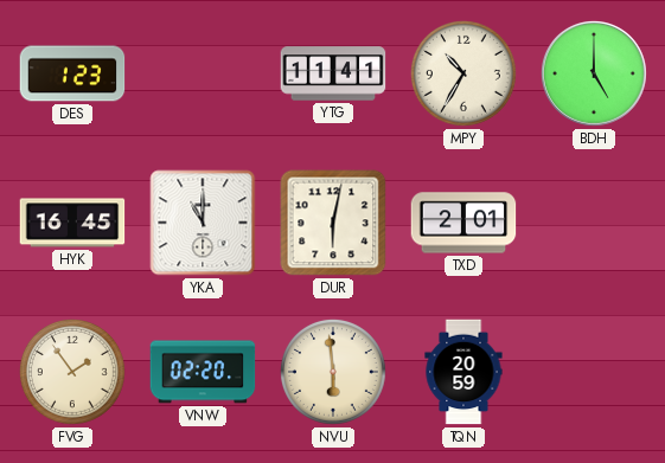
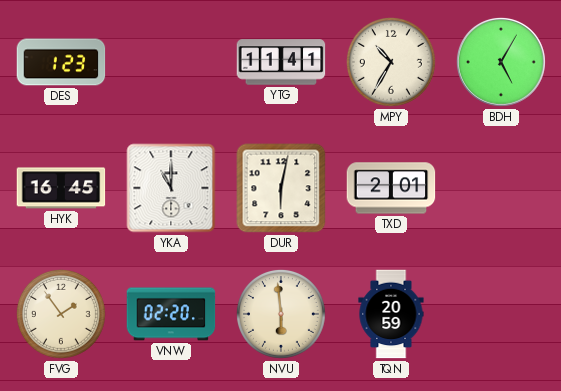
BDH: 5:00 -> 5:05
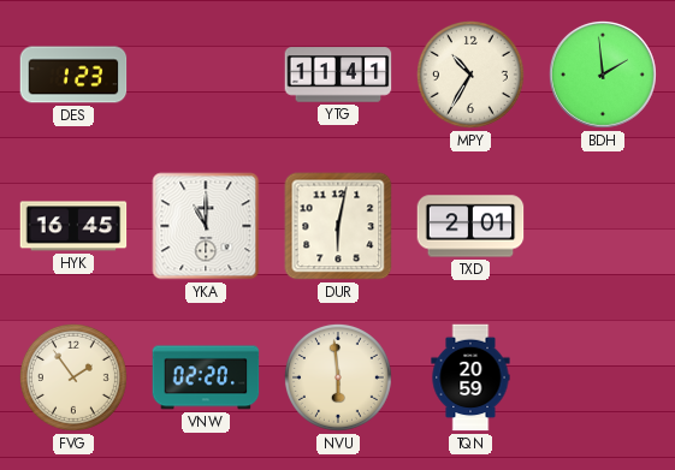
BDH: 5:05 -> 1:59
